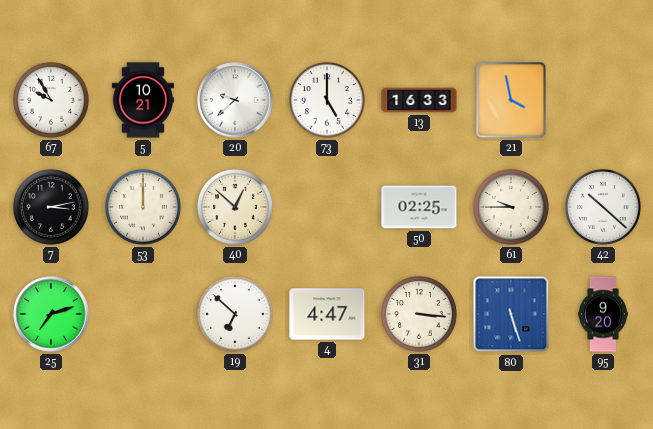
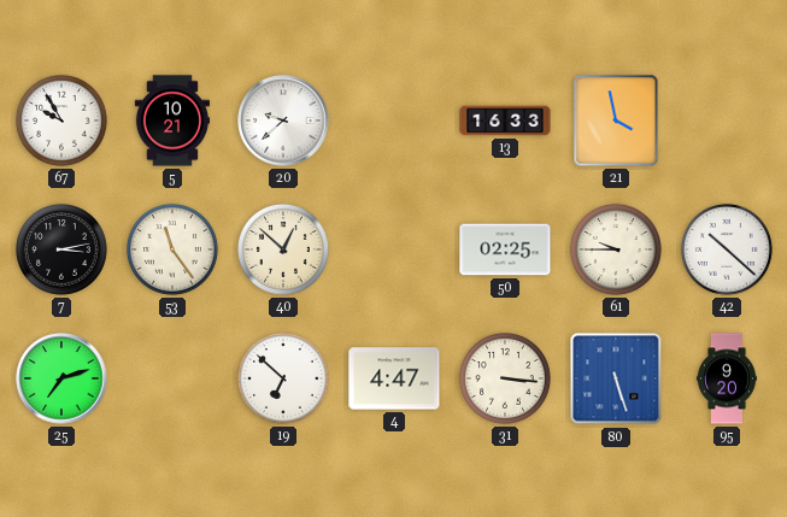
73: 5:00 -> none
53: 12:00 -> 11:24
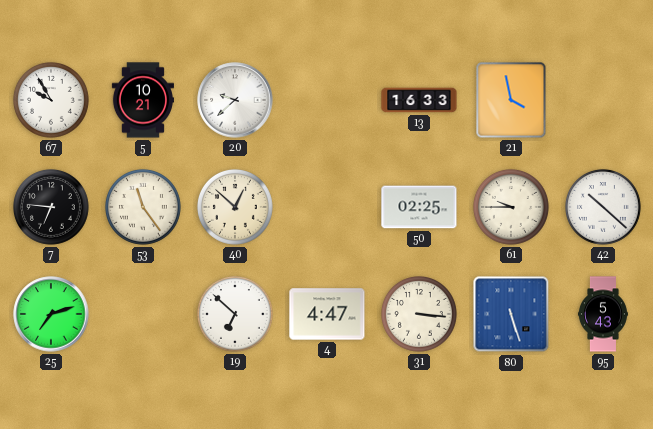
7: 3:13 -> 6:46
95: 9:20 -> 5:43
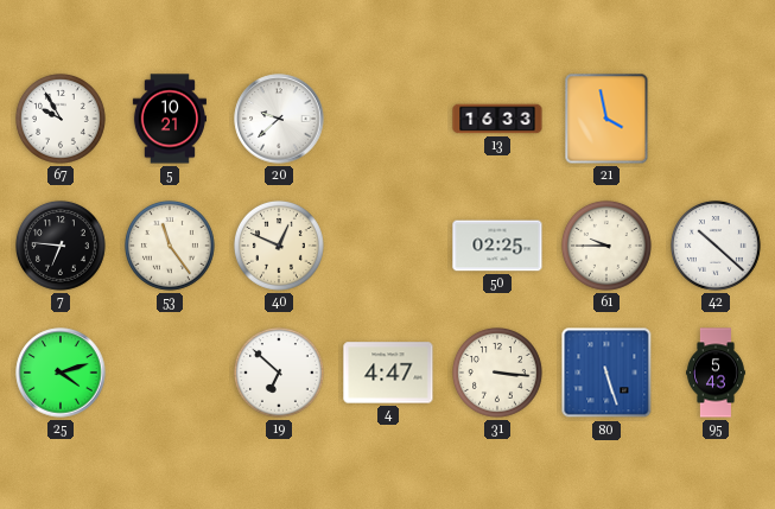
40: 12:52 -> 12:49
25: 7:12 -> 4:12
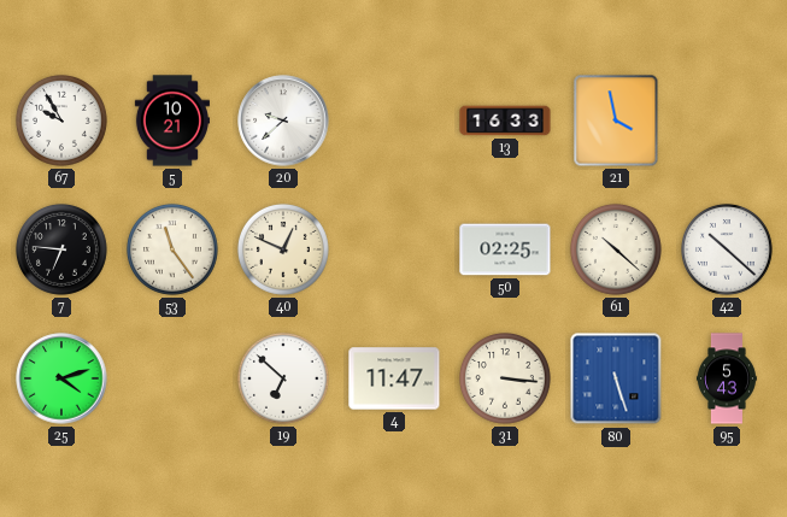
61: 9:45 -> 10:22
4: 4:47 -> 11:47
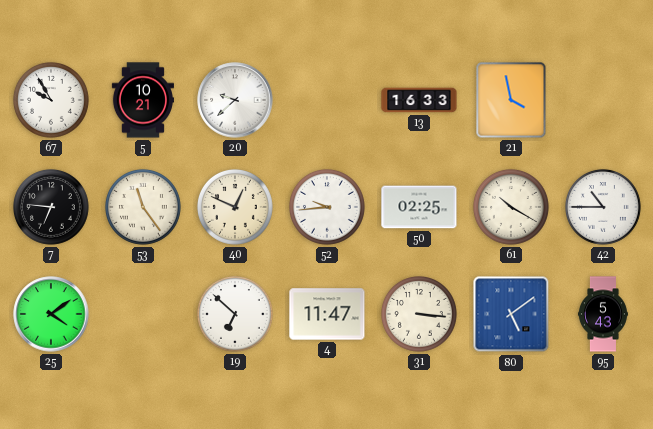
52: none -> 9:44
61: 10:22 -> 10:20
42: 10:22 -> 10:45
25: 4:12 -> 4:09
80: 5:27 -> 5:09
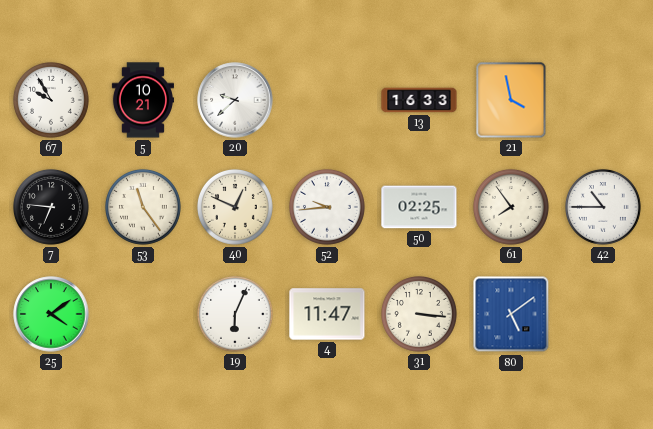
61: 10:20 -> 7:54
19: 6:52 -> 6:04
95: 5:43 -> none
